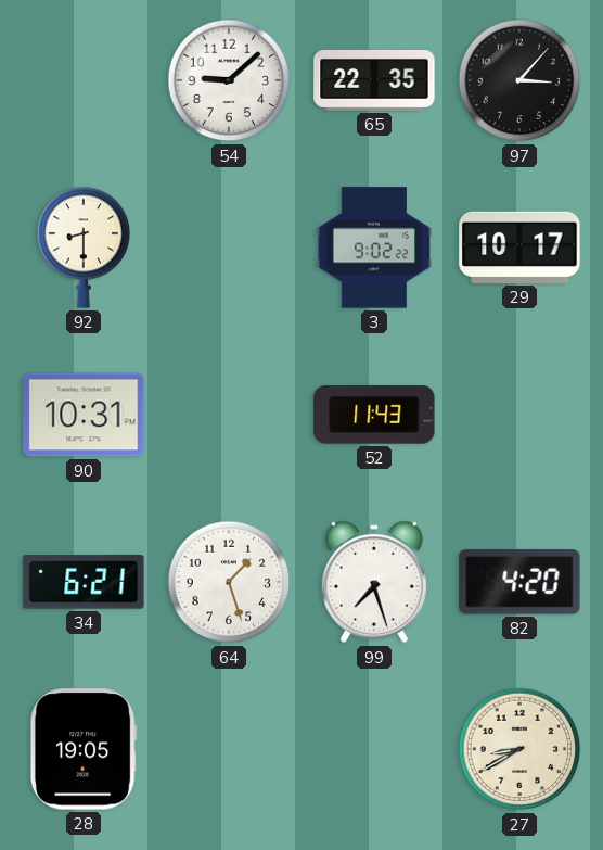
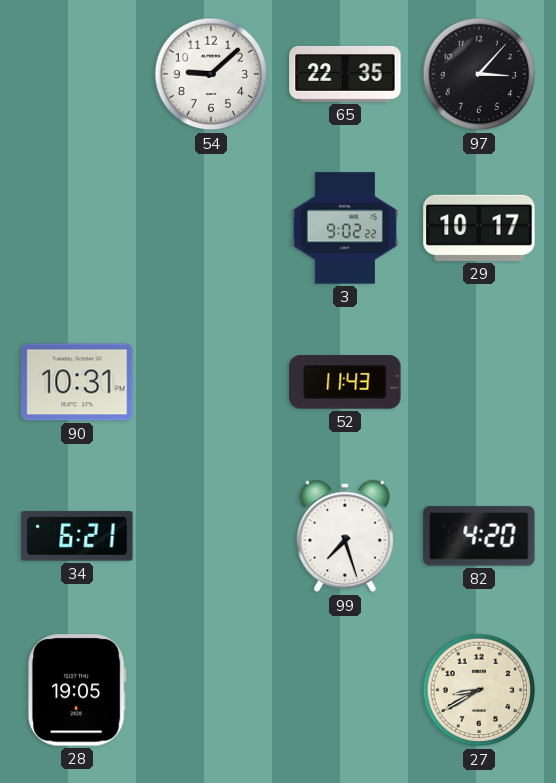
92: 8:30 -> none
64: 1:27 -> none
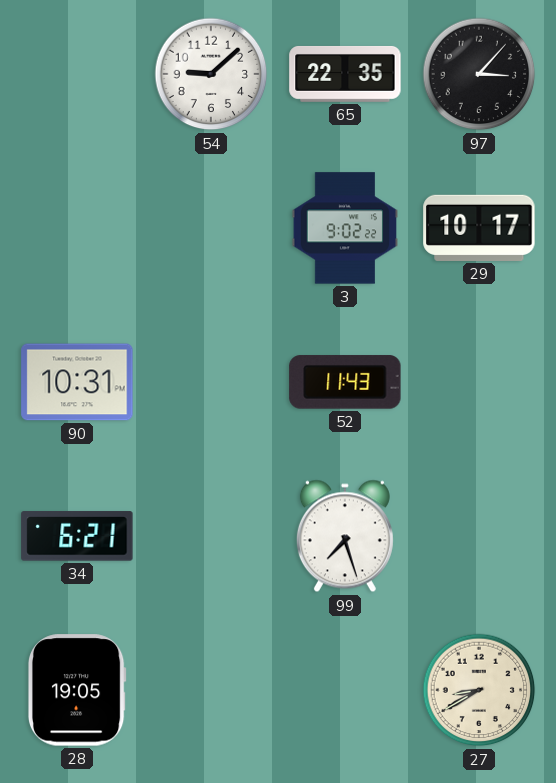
82: 4:20 -> none
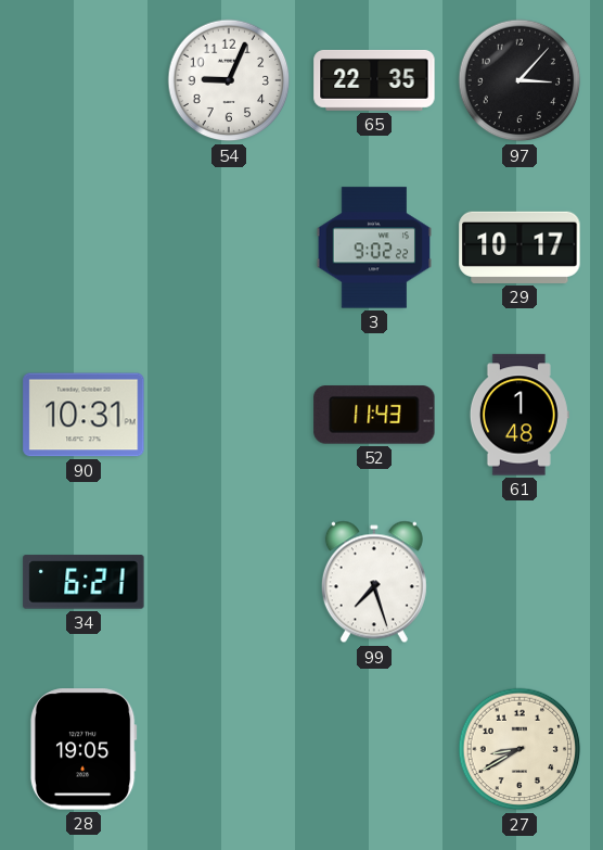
54: 9:08 -> 9:04
61: none -> 1:48
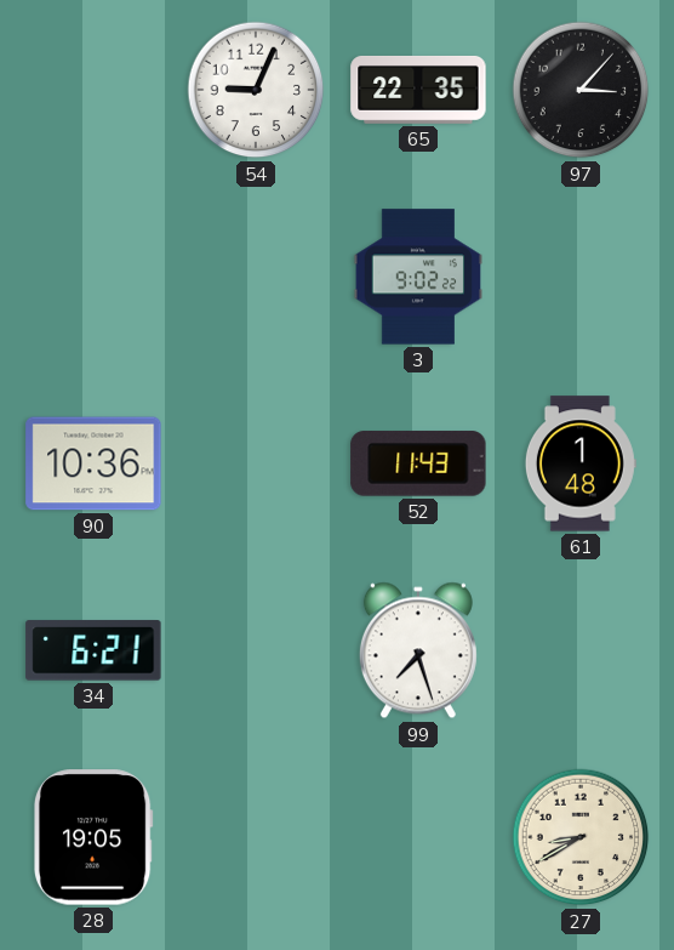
29: 10:17 -> none
90: 10:31 -> 10:36
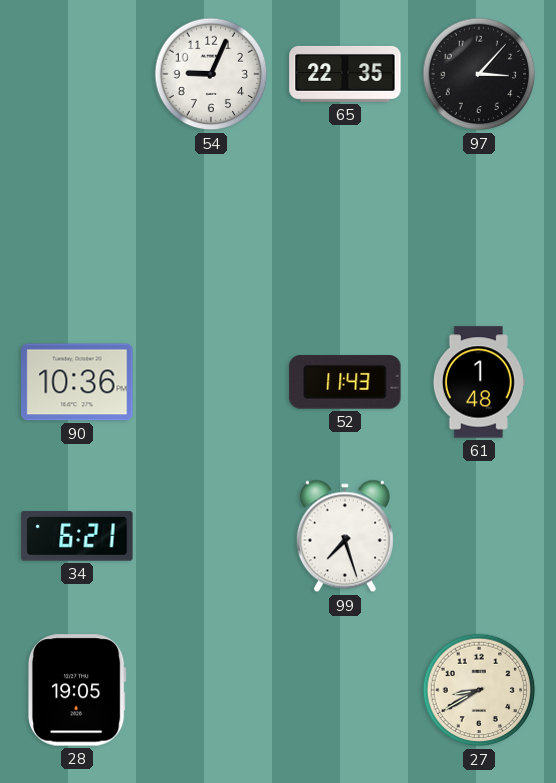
3: 9:02 -> none
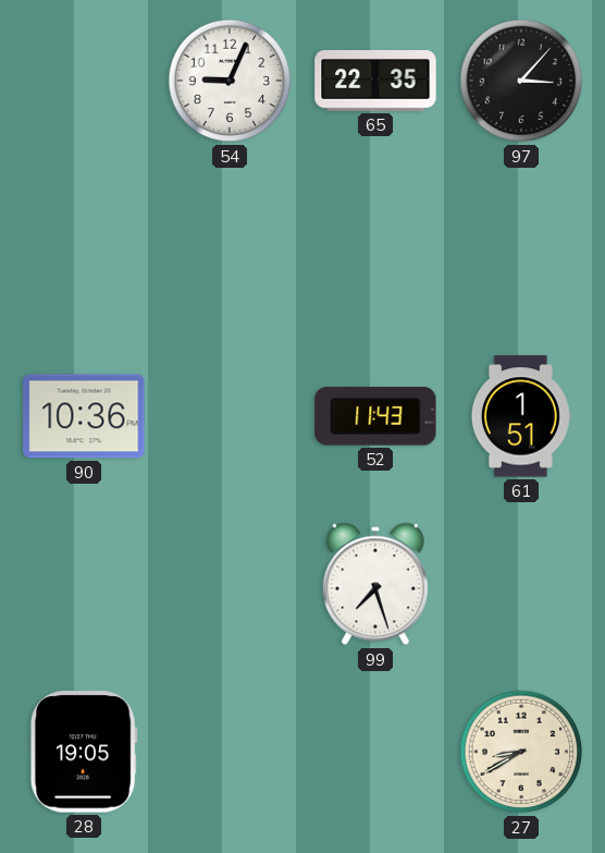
61: 1:48 -> 1:51
34: 6:21 -> none
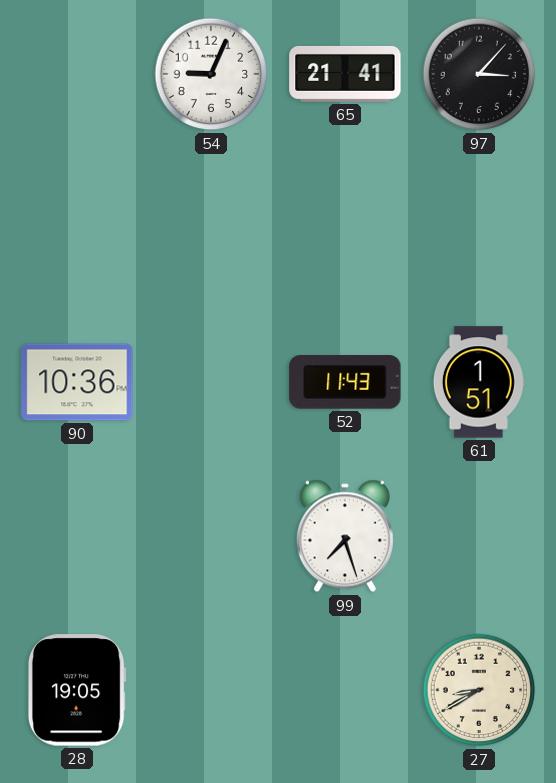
65: 22:35 -> 21:41
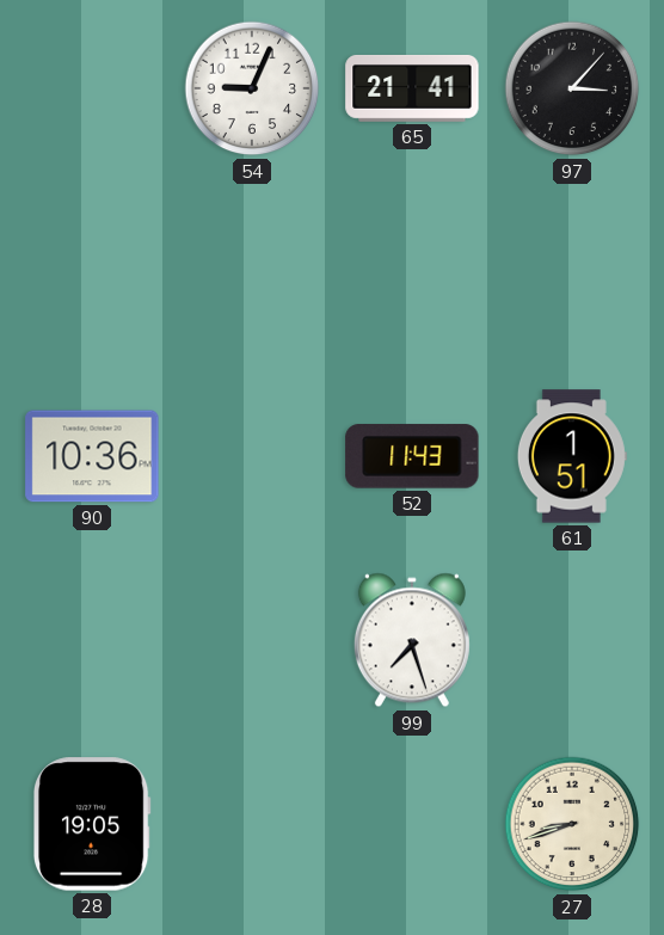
27: 8:40 -> 8:42
